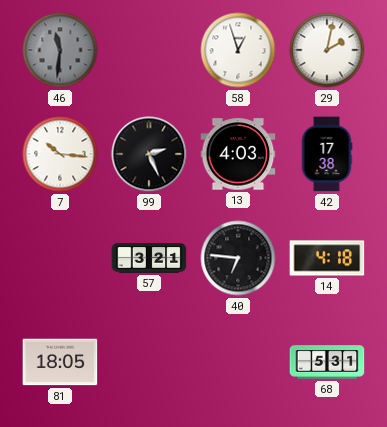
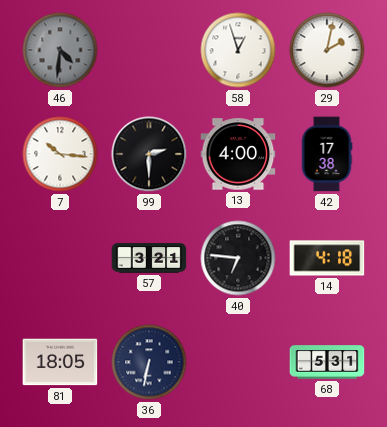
46: 11:31 -> 4:31
99: 2:26 -> 2:30
13: 4:03 -> 4:00
36: none -> 6:32
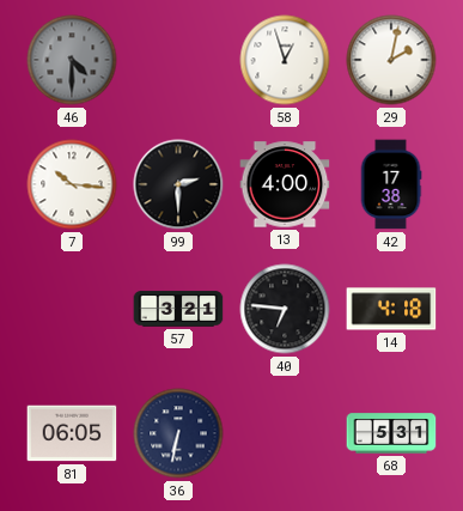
46: 4:31 -> 4:30
81: 18:05 -> 06:05
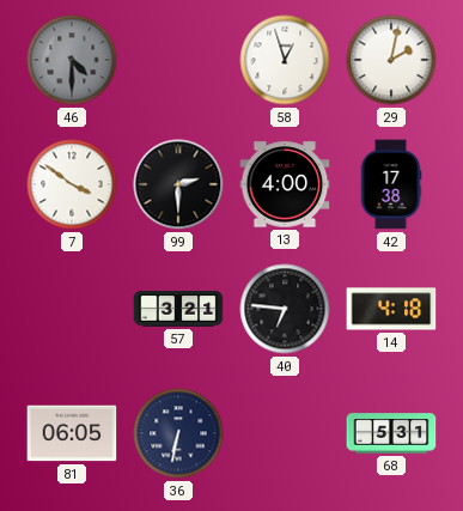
7: 10:16 -> 3:51
